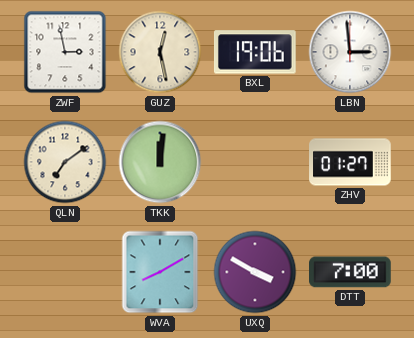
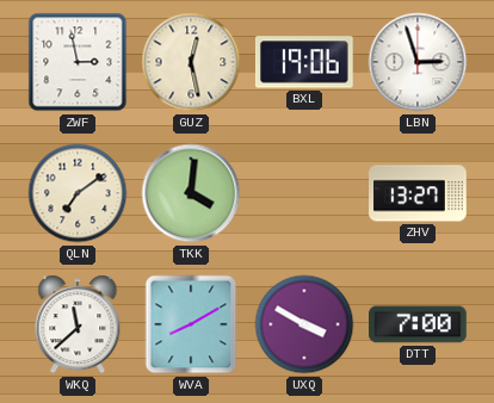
LBN: 2:59 -> 2:57
TKK: 12:01 -> 4:01
ZHV: 01:27 -> 13:27
WKQ: none -> 11:38
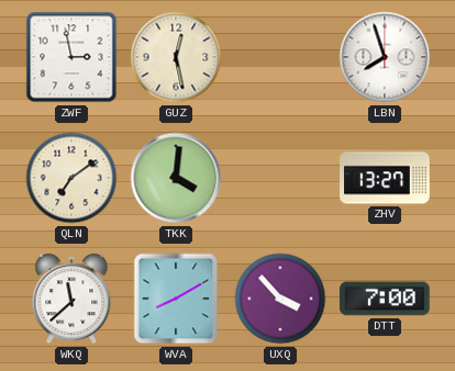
BXL: 19:06 -> none
LBN: 2:57 -> 7:57
UXQ: 3:50 -> 3:53
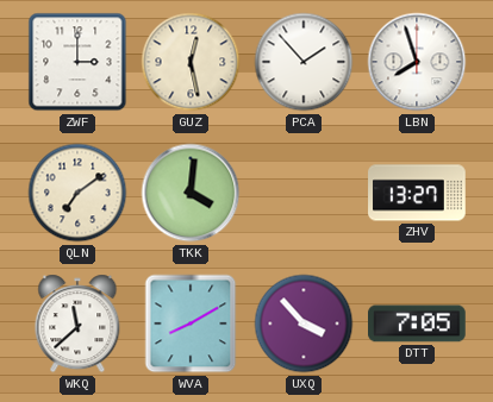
ZWF: 2:58 -> 3:00
PCA: none -> 1:53
DTT: 7:00 -> 7:05
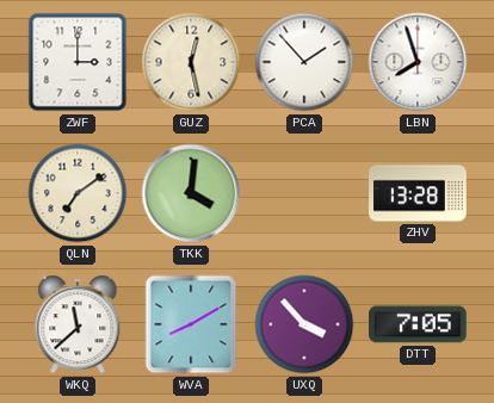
ZHV: 13:27 -> 13:28
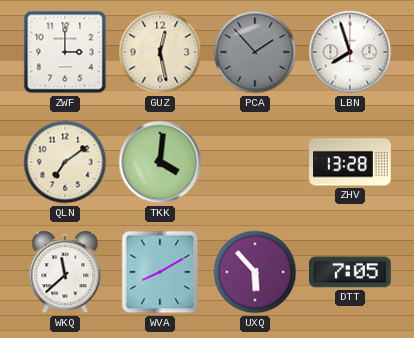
PCA dial: white -> grey
UXQ: 3:53 -> 5:53
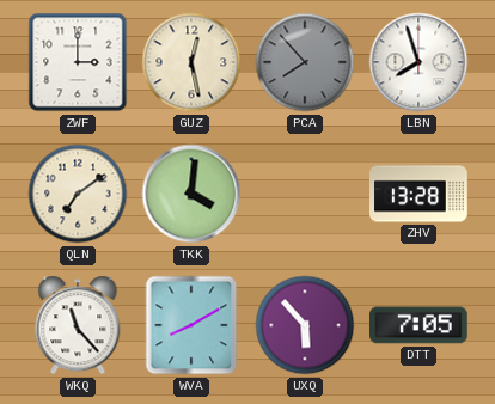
PCA: 1:53 -> 7:53
WKQ: 11:38 -> 11:23
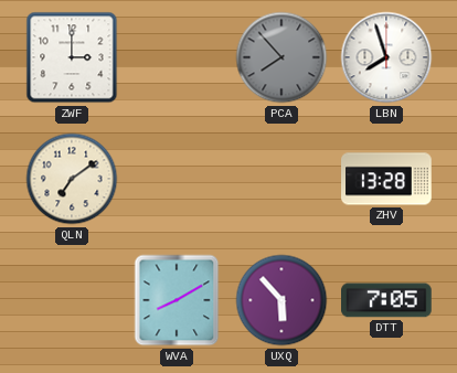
GUZ: 12:28 -> none
TKK: 4:01 -> none
WKQ: 11:23 -> none
